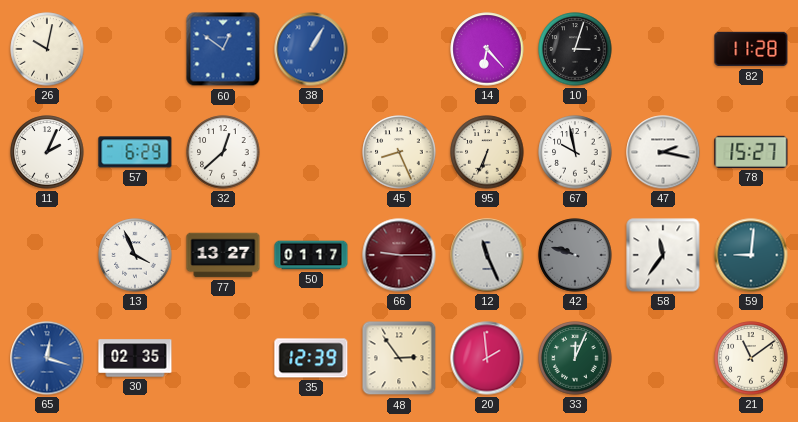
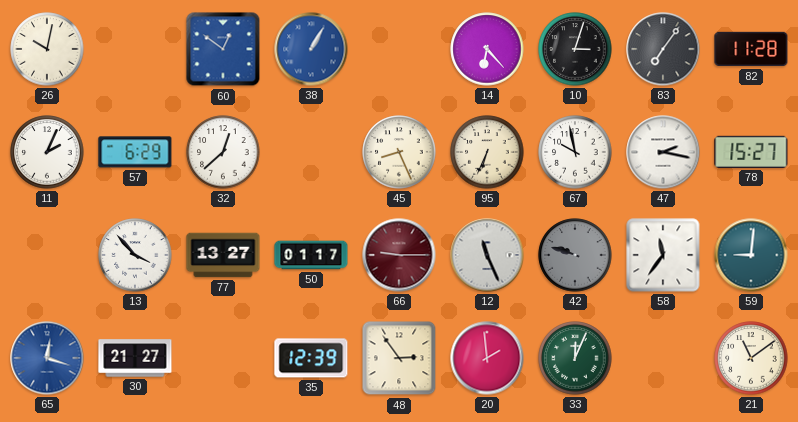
83: none -> 7:06
13: 3:56 -> 3:53
30: 02:35 -> 21:27
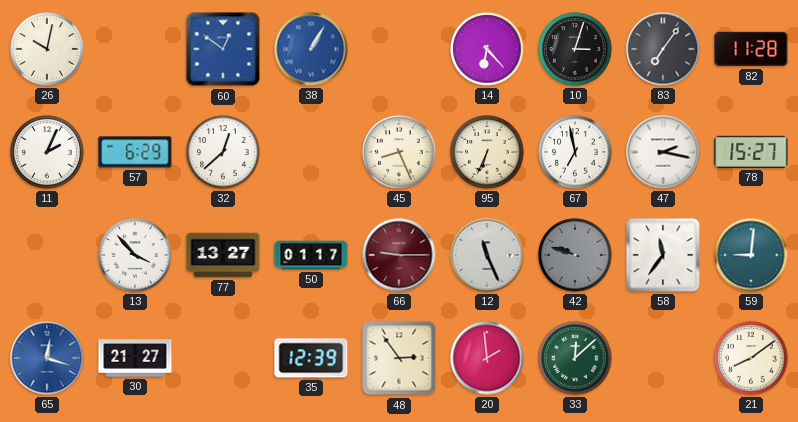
67: 9:58 -> 6:58
33: 12:04 -> 12:08
21: 11:09 -> 8:09
